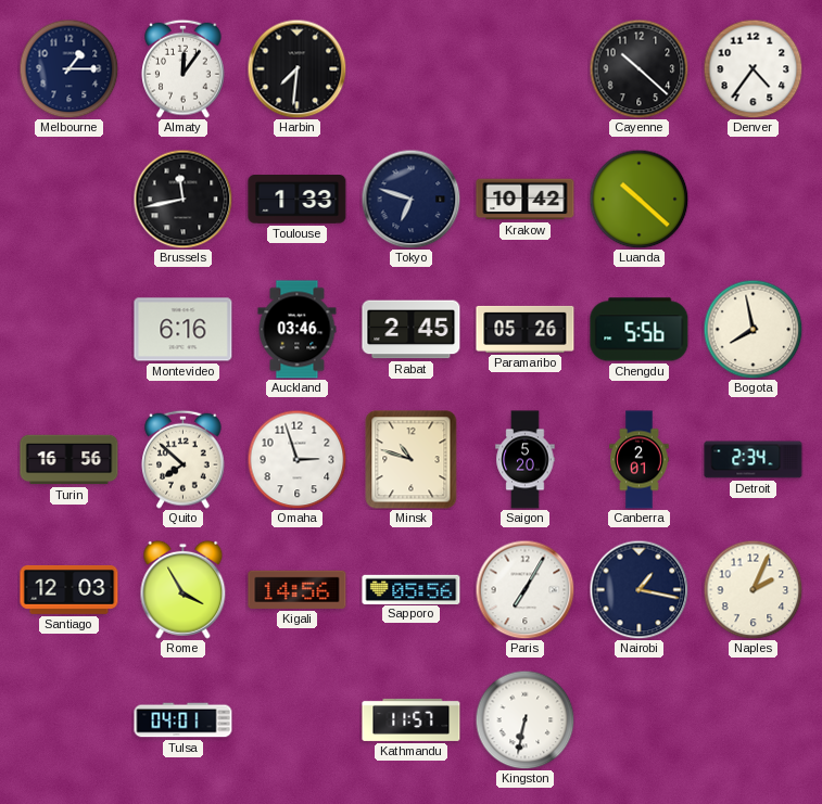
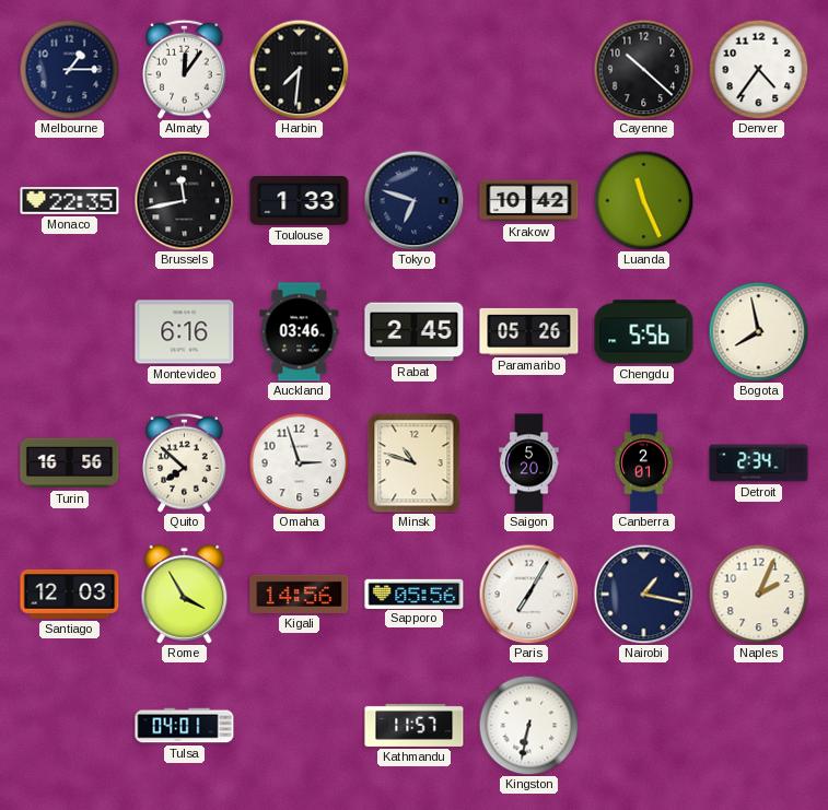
Monaco: none -> 22:35
Luanda: 10:22 -> 11:26
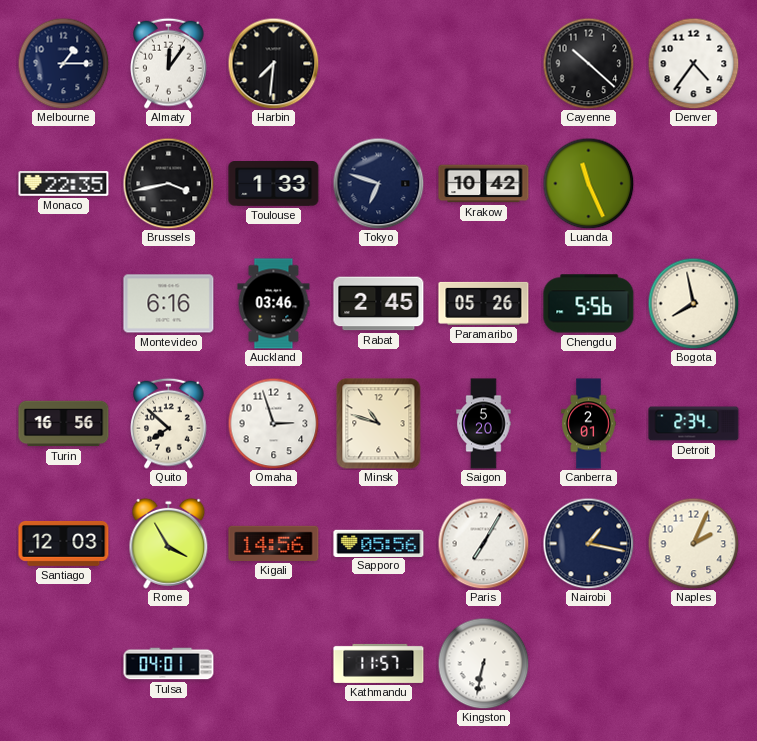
Brussels: 11:43 -> 3:43
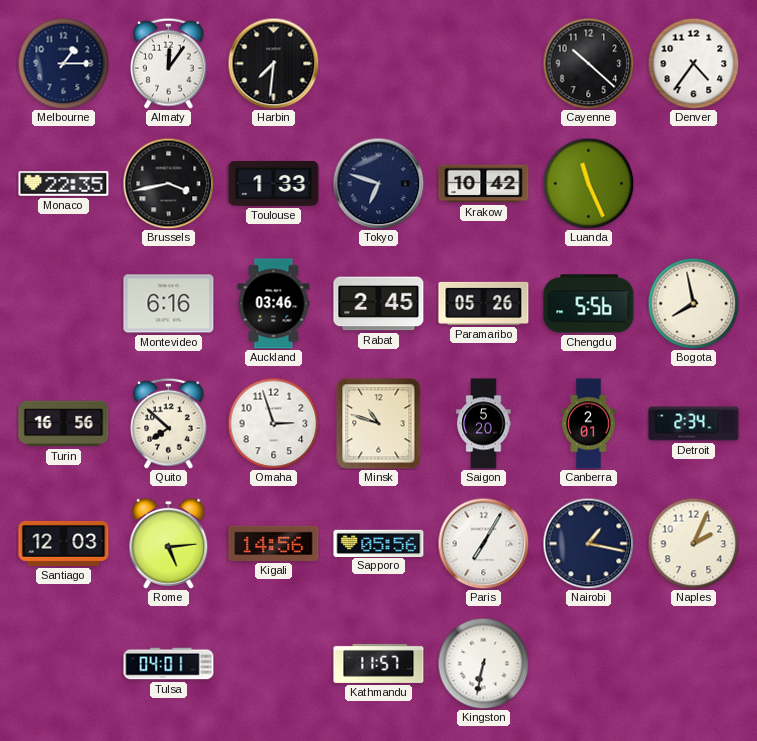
Rome: 3:55 -> 5:14
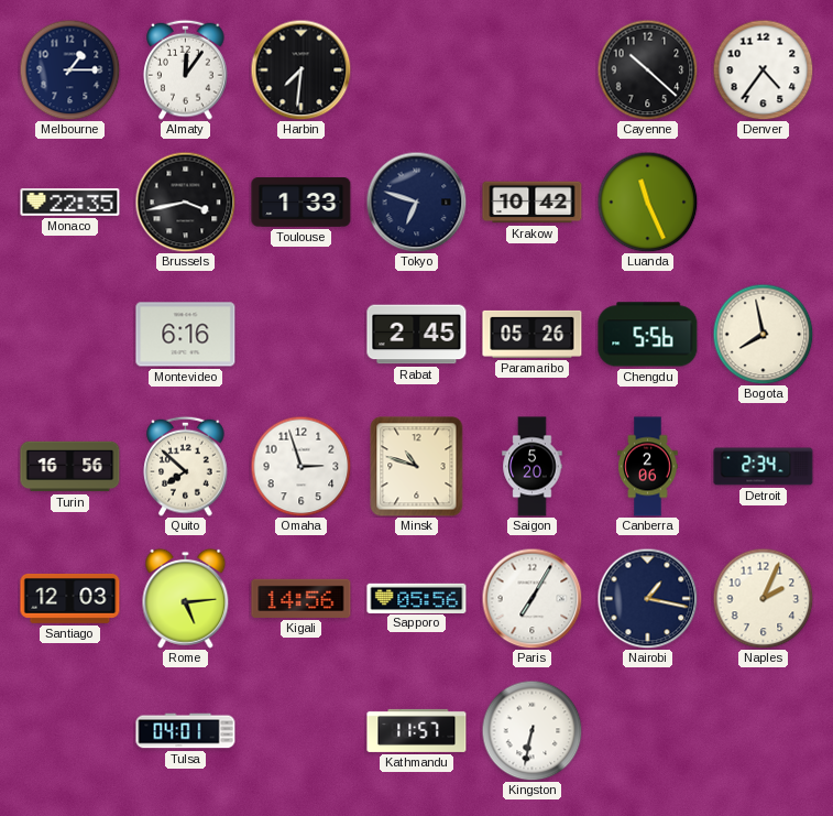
Auckland: 03:46 -> none
Canberra: 2:01 -> 2:06
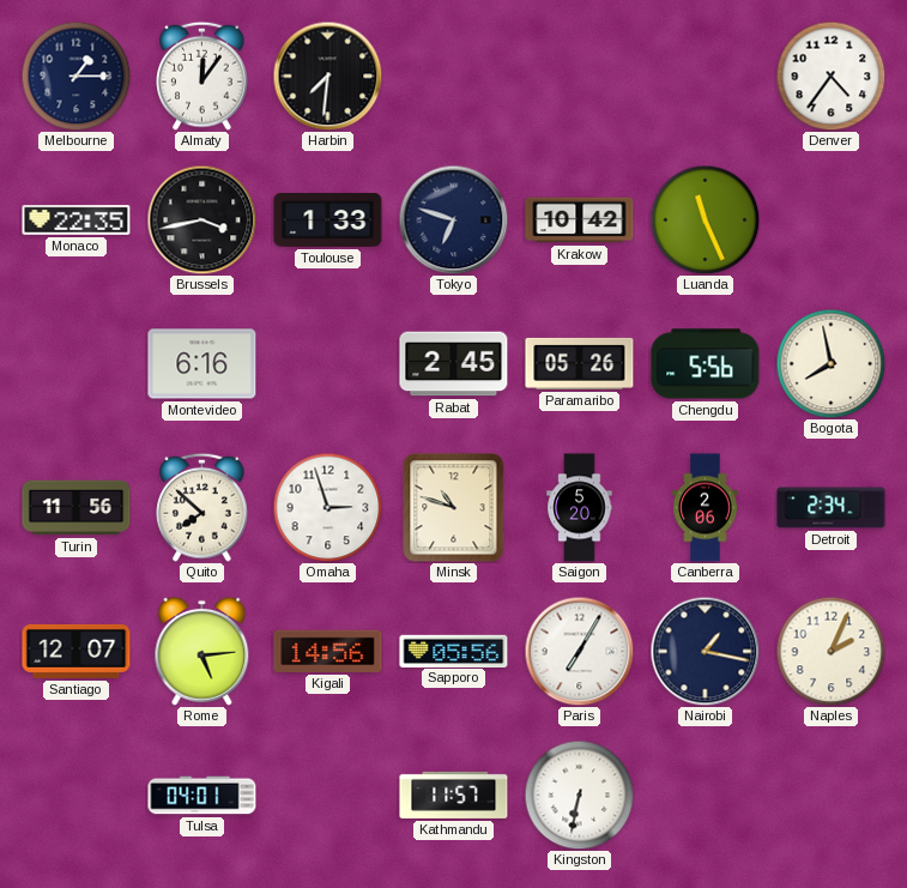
Cayenne: 10:22 -> none
Turin: 16:56 -> 11:56
Santiago: 12:03 -> 12:07
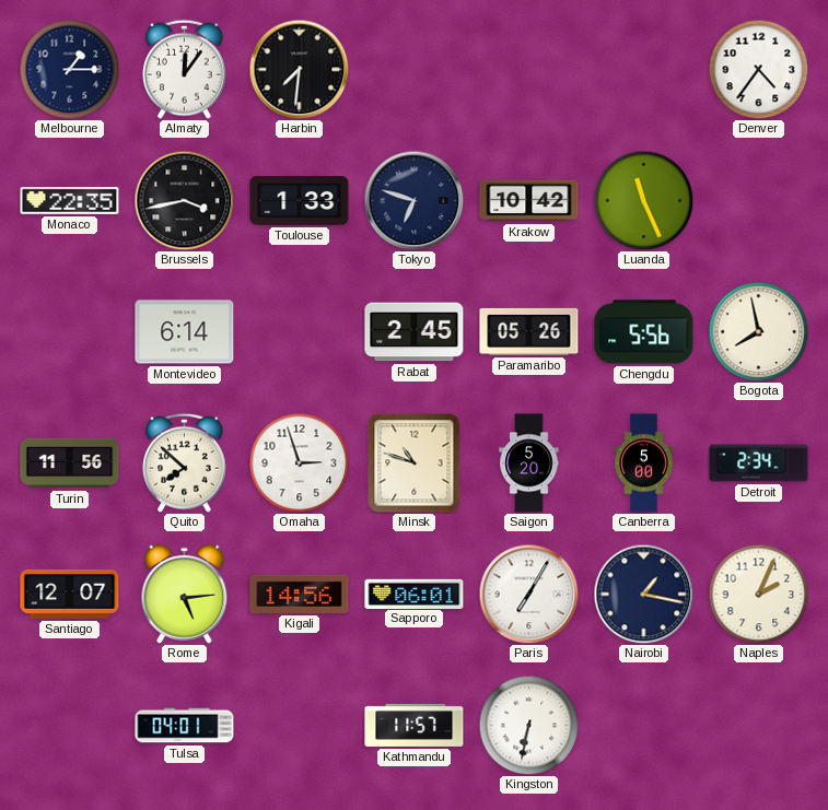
Montevideo: 6:16 -> 6:14
Canberra: 2:06 -> 5:00
Sapporo: 05:56 -> 06:01
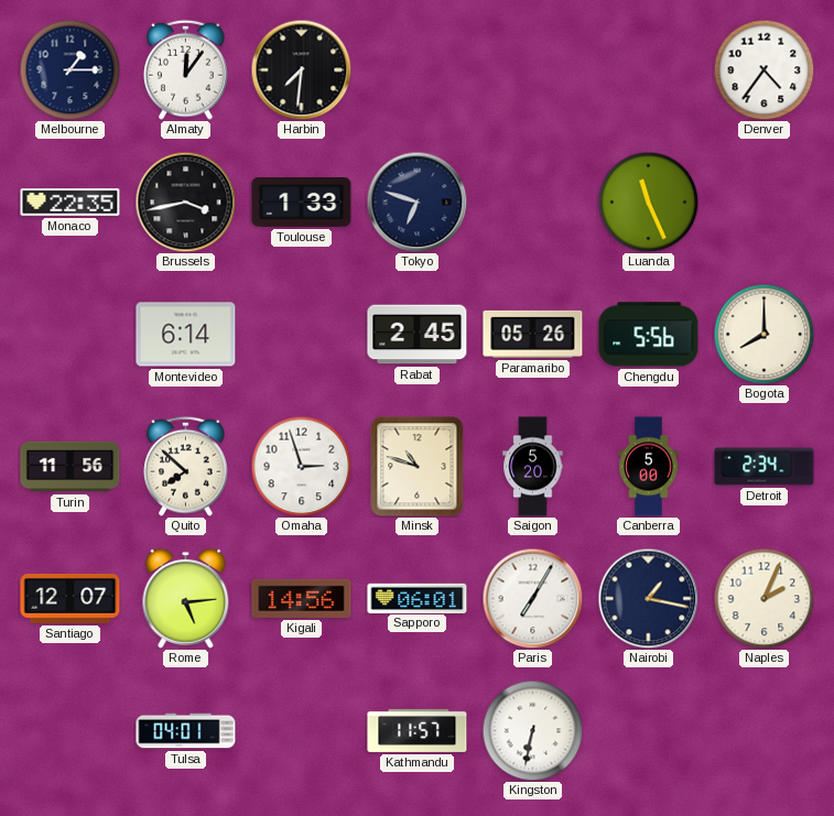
Krakow: 10:42 -> none
Bogota: 7:58 -> 8:00
